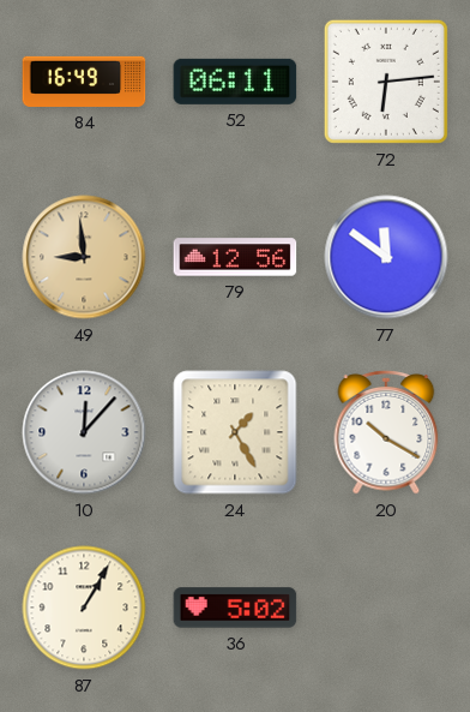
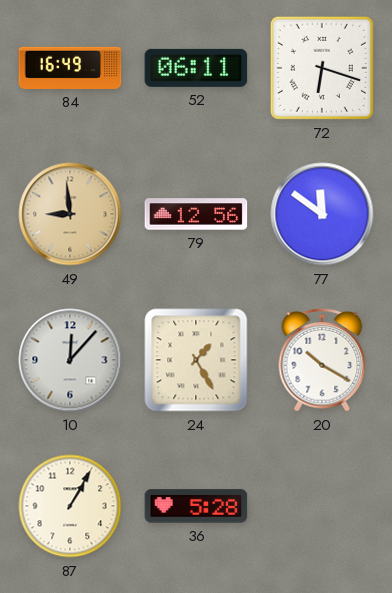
72: 6:14 -> 6:18
36: 5:02 -> 5:28
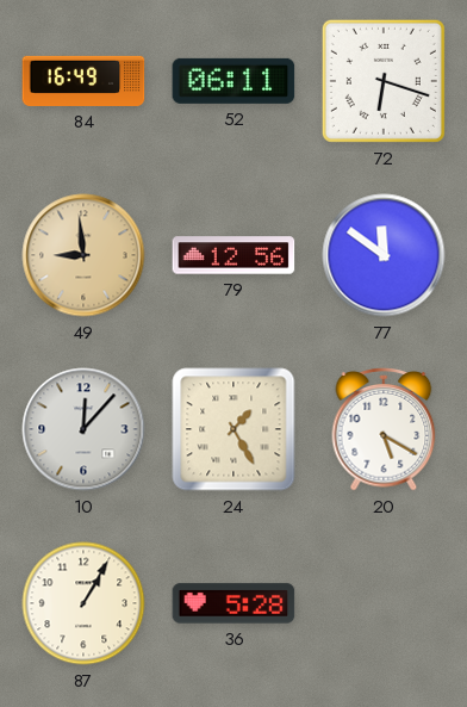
20: 10:20 -> 5:20
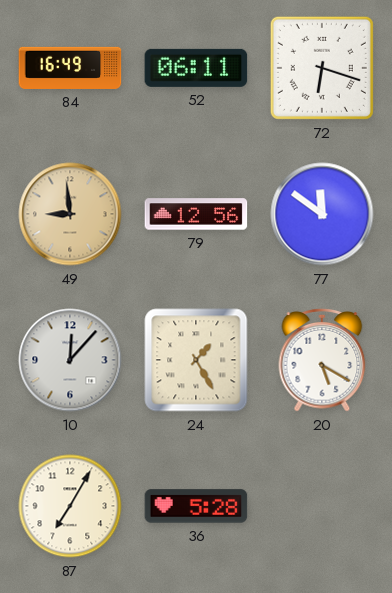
87: 1:05 -> 7:05
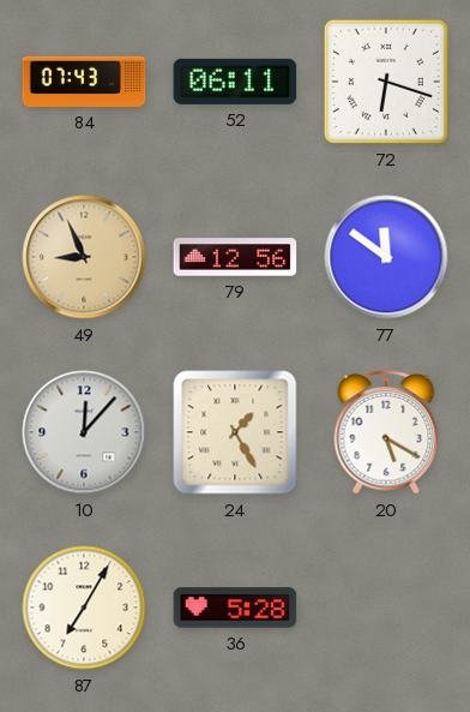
84: 16:49 -> 07:43
49: 8:59 -> 8:56
